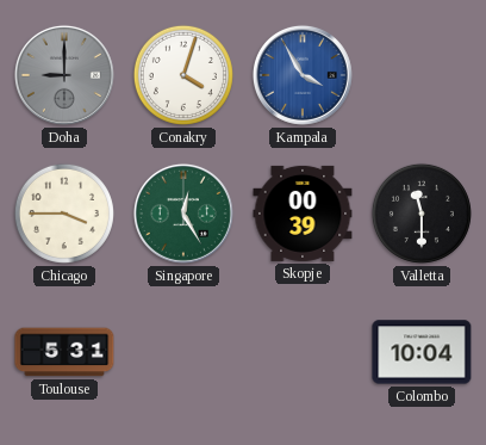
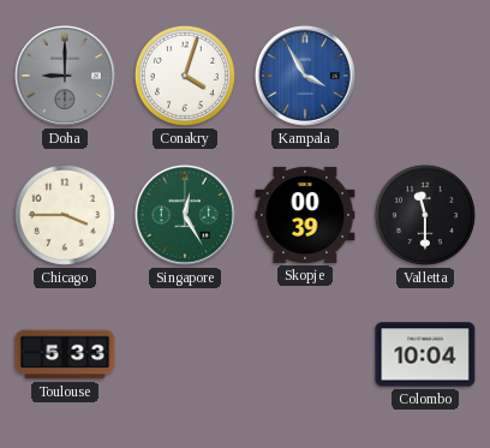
Toulouse: 5:31 -> 5:33
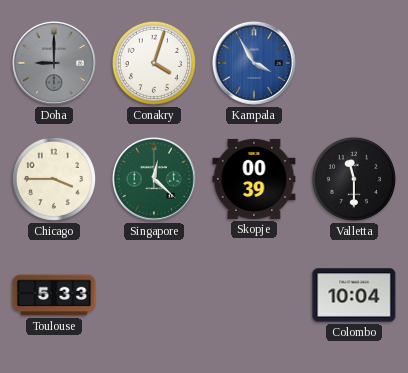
Singapore: 12:25 -> 12:22
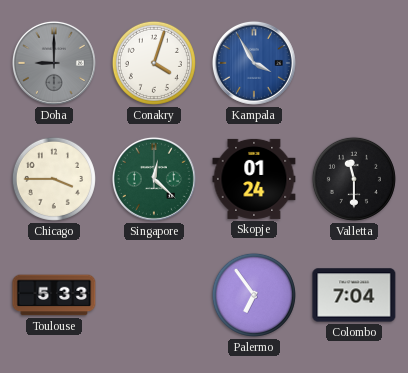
Skopje: 00:39 -> 01:24
Palermo: none -> 6:54
Colombo: 10:04 -> 7:04
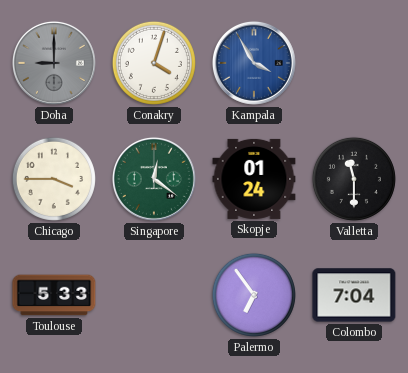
Singapore: 12:22 -> 12:21
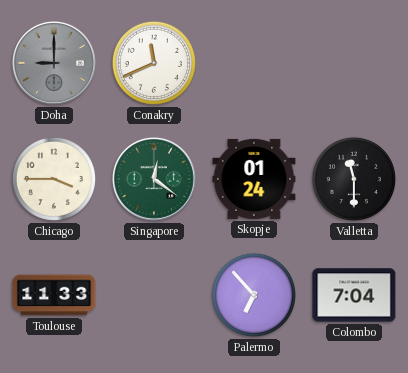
Conakry: 4:03 -> 11:41
Kampala: 3:55 -> none
Toulouse: 5:33 -> 11:33
Palermo: 6:54 -> 6:53
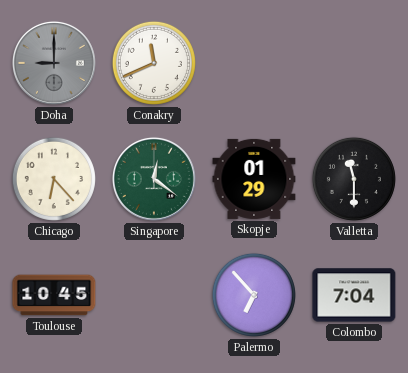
Chicago: 3:45 -> 6:23
Skopje: 01:24 -> 01:29
Toulouse: 11:33 -> 10:45
